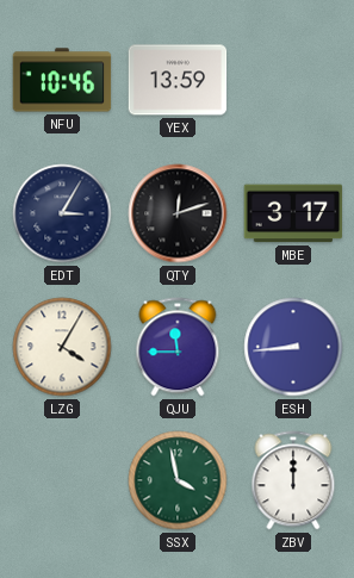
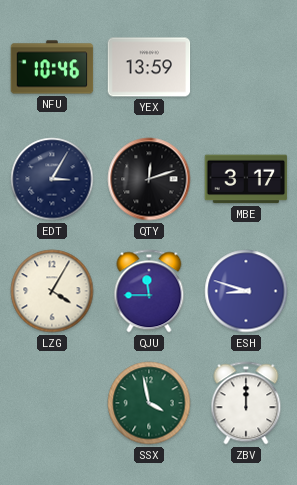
ESH: 8:44 -> 8:48
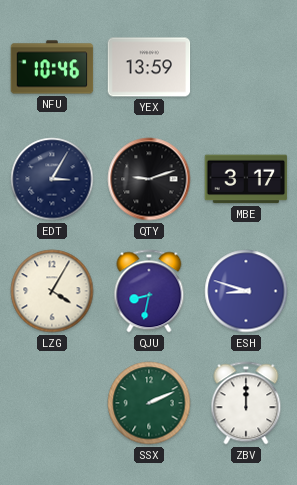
QTY: 12:12 -> 9:12
QJU: 11:45 -> 8:32
SSX: 3:58 -> 2:11
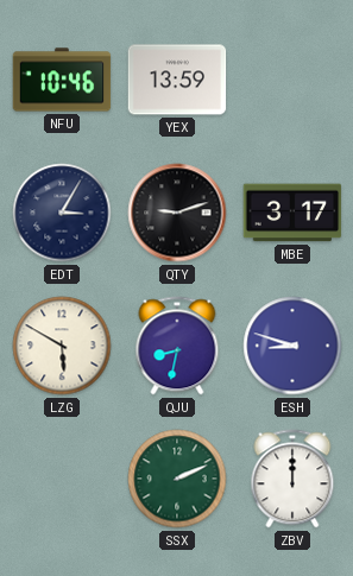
LZG: 4:05 -> 5:50
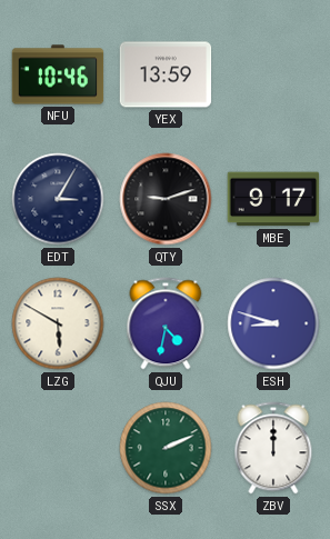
MBE: 3:17 -> 9:17
QJU: 8:32 -> 4:32
